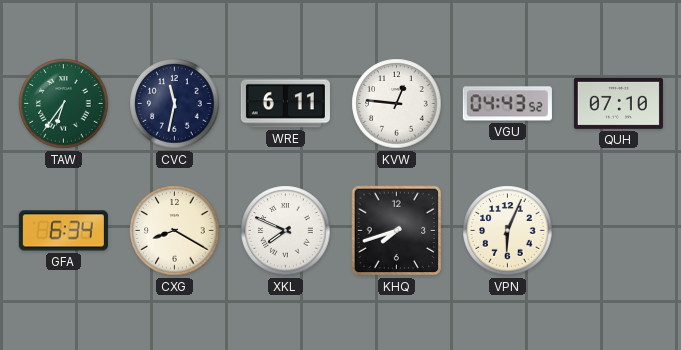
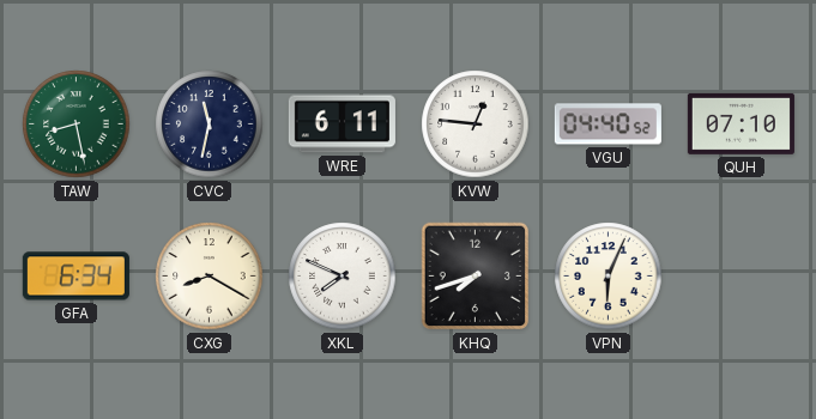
TAW: 6:36 -> 8:28
VGU: 04:43 -> 04:40
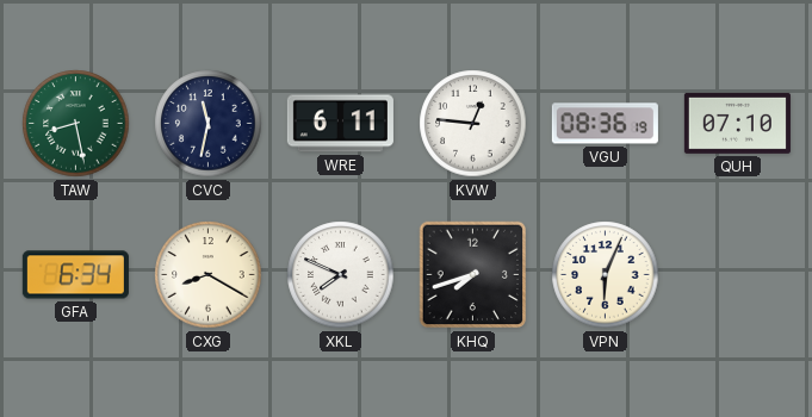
VGU: 04:40 -> 08:36
